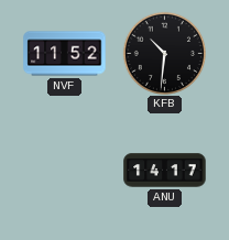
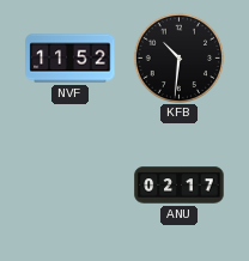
ANU: 14:17 -> 02:17
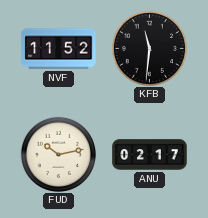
KFB: 10:31 -> 11:31
FUD: none -> 10:13
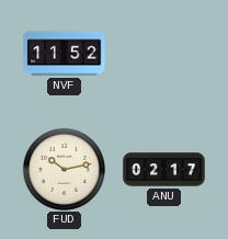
KFB: 11:31 -> none
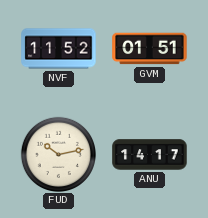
GVM: none -> 01:51
ANU: 02:17 -> 14:17
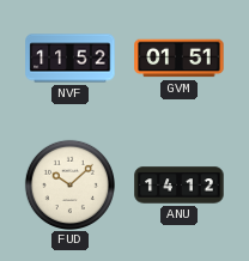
FUD: 10:13 -> 10:08
ANU: 14:17 -> 14:12
